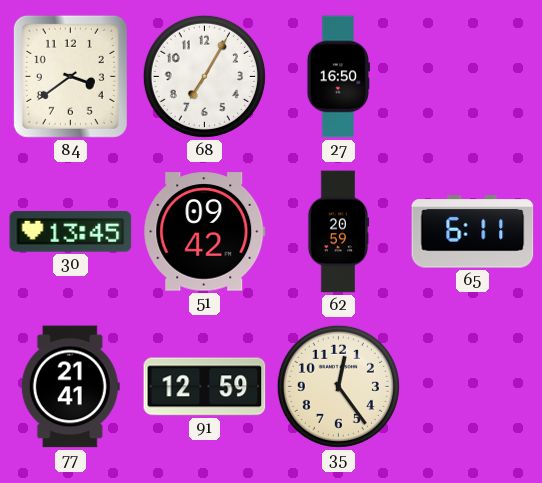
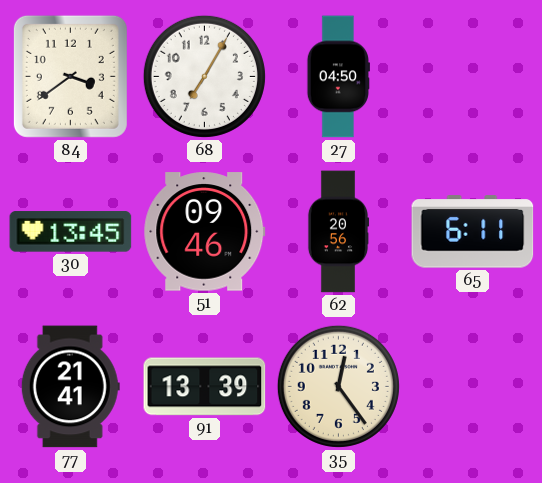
27: 16:50 -> 04:50
51: 09:42 -> 09:46
62: 20:59 -> 20:56
91: 12:59 -> 13:39
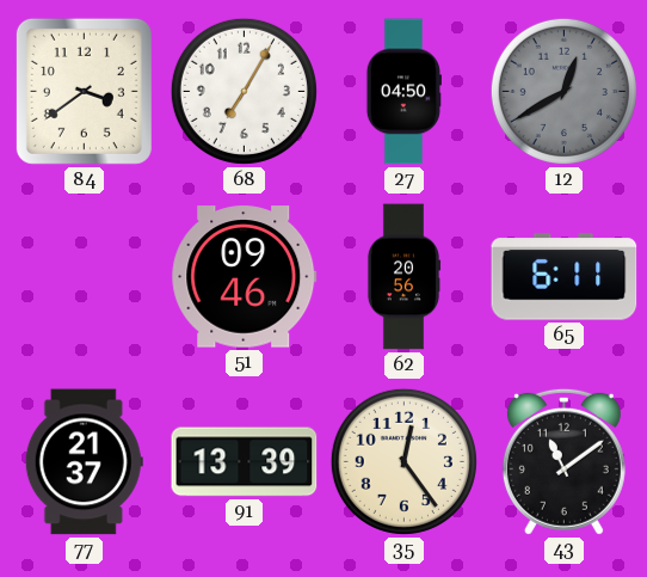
12: none -> 12:40
30: 13:45 -> none
77: 21:41 -> 21:37
43: none -> 11:09
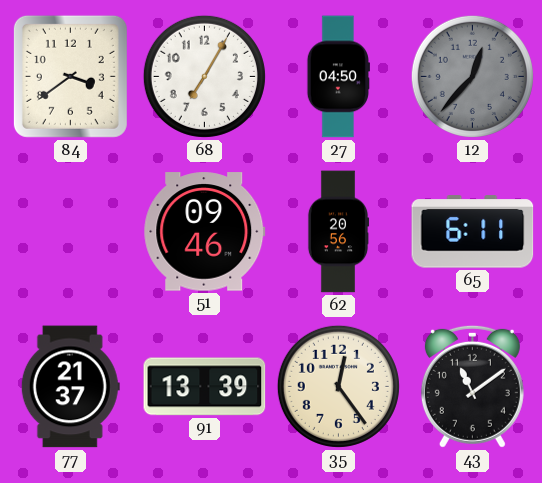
12: 12:40 -> 12:37
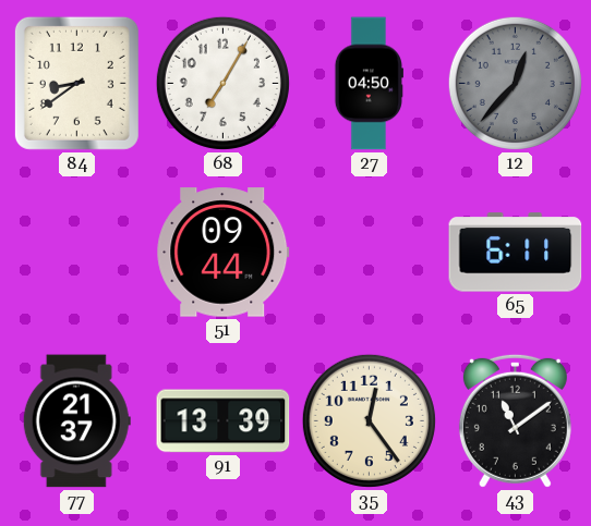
84: 3:39 -> 8:39
51: 09:46 -> 09:44
62: 20:56 -> none
